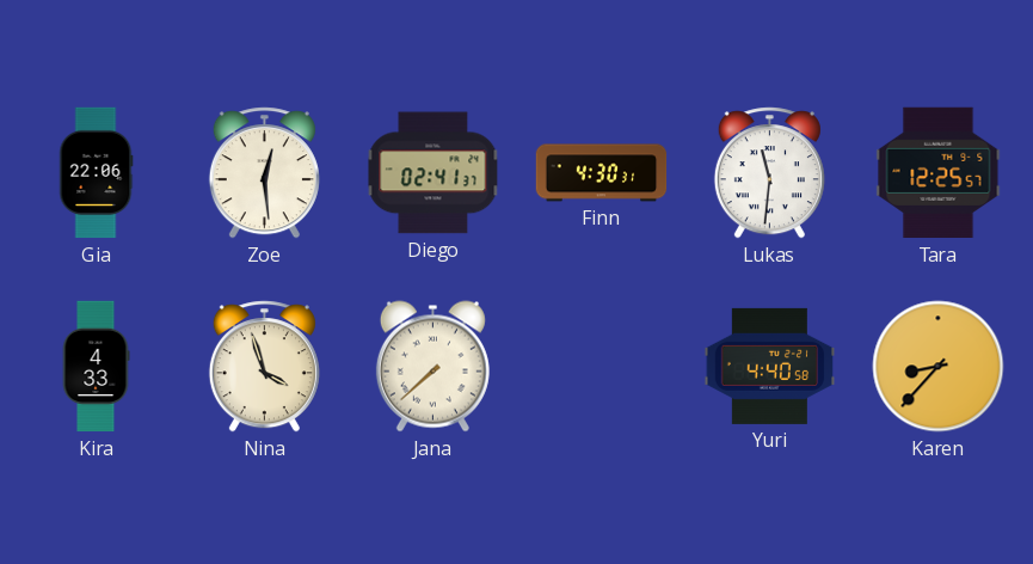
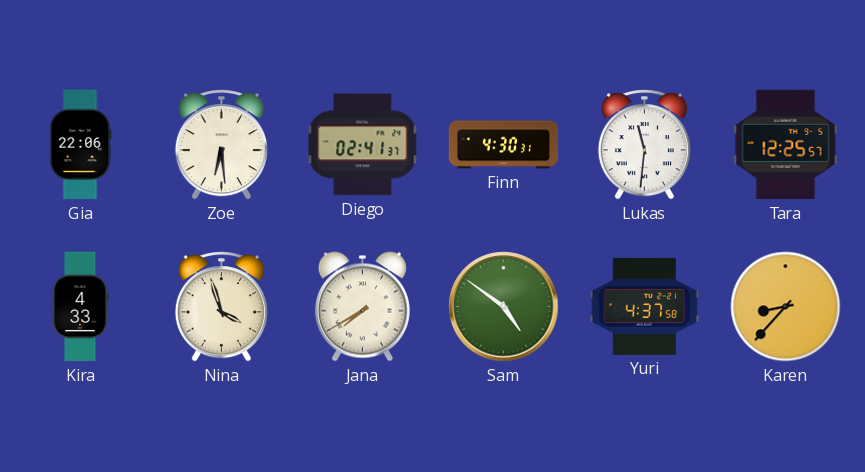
Zoe: 12:29 -> 6:29
Jana: 7:38 -> 7:40
Sam: none -> 4:51
Yuri: 4:40 -> 4:37
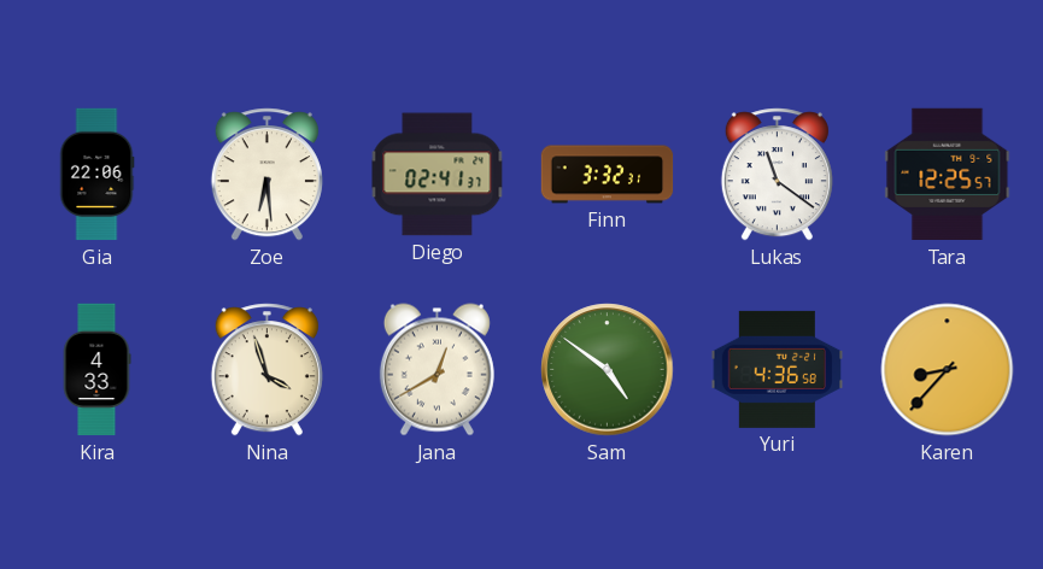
Finn: 4:30 -> 3:32
Lukas: 11:31 -> 11:21
Jana: 7:40 -> 12:40
Yuri: 4:37 -> 4:36
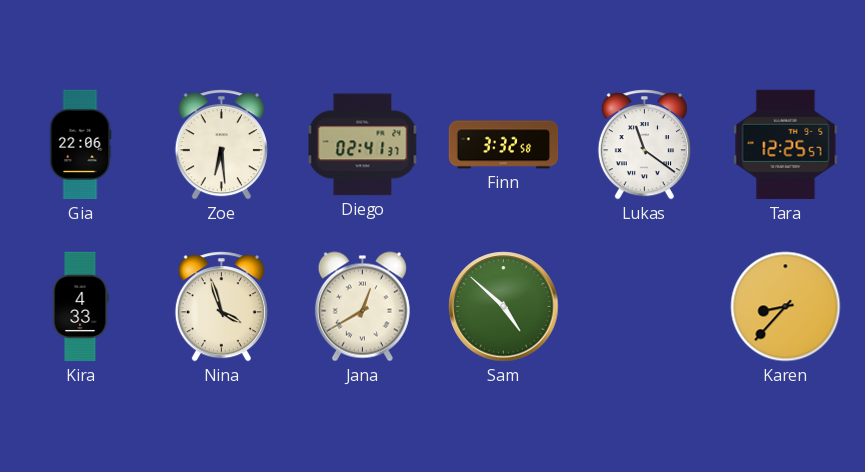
Finn: 3:32:31 -> 3:32:58
Sam: 4:51 -> 4:52
Yuri: 4:36 -> none
